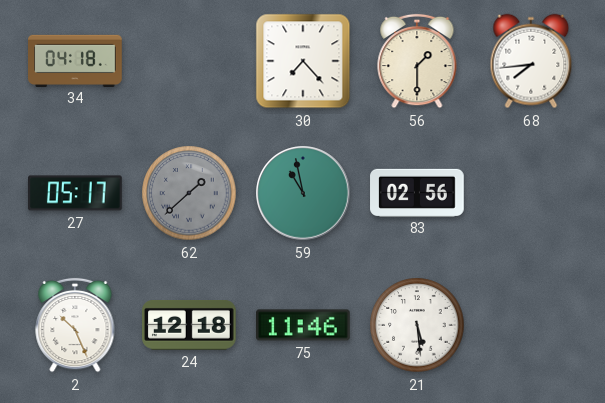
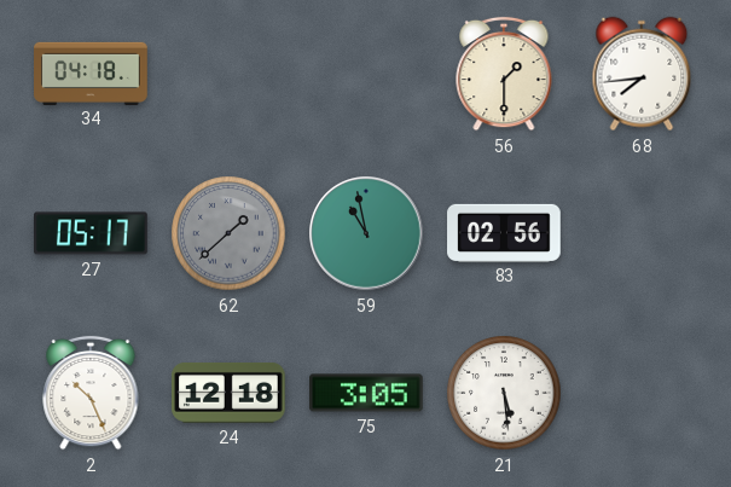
30: 7:23 -> none
75: 11:46 -> 3:05
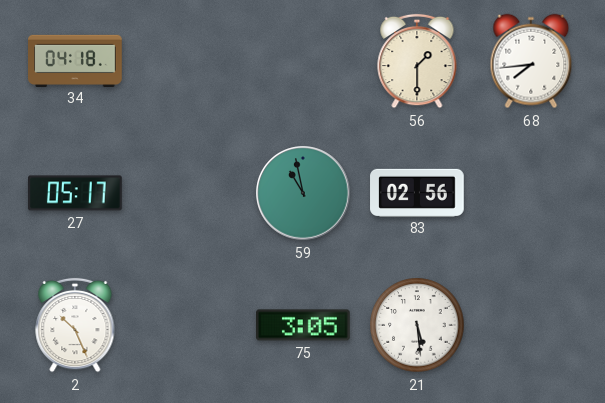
62: 1:38 -> none
24: 12:18 -> none
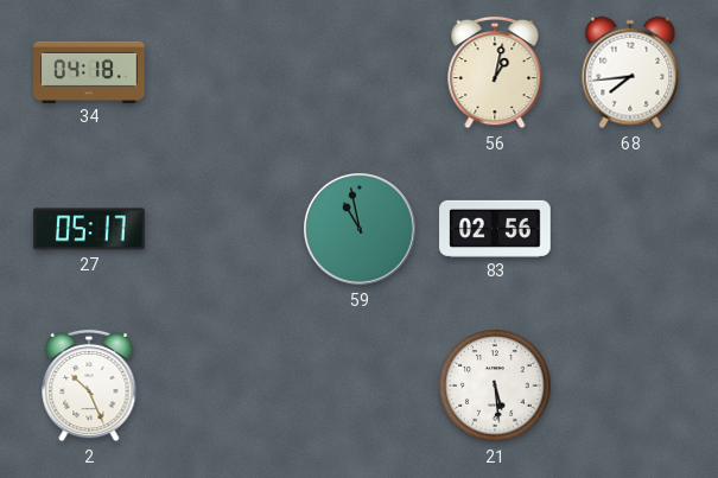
56: 1:30 -> 1:02
75: 3:05 -> none
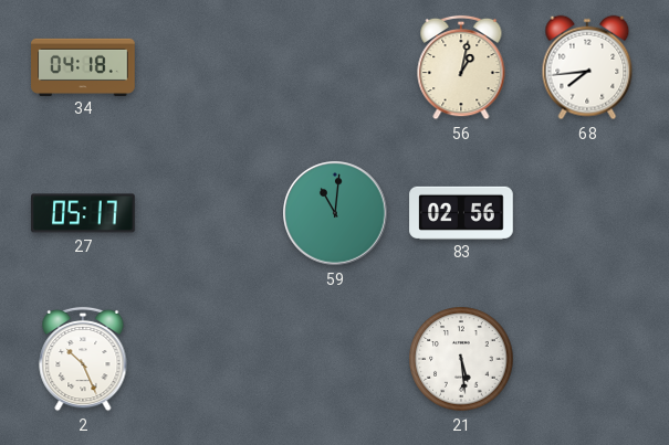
59: 10:58 -> 11:01
